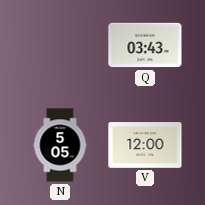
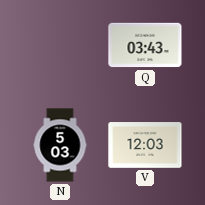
N: 5:05 -> 5:03
V: 12:00 -> 12:03
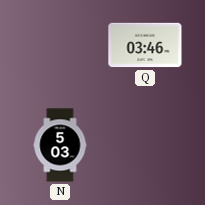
Q: 03:43 -> 03:46
V: 12:03 -> none
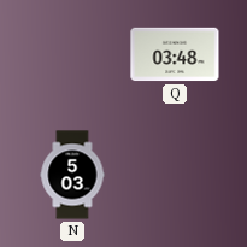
Q: 03:46 -> 03:48
